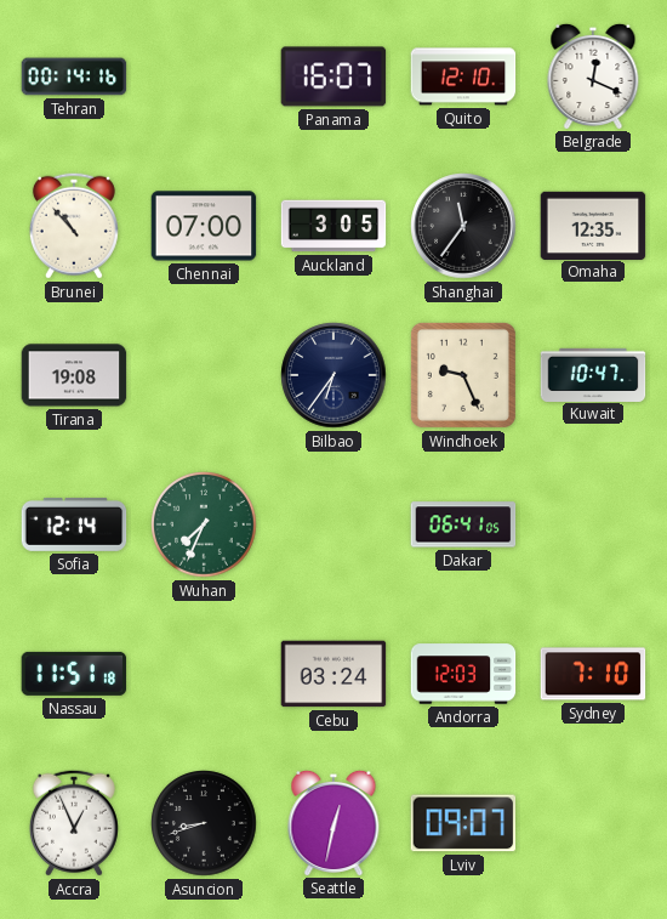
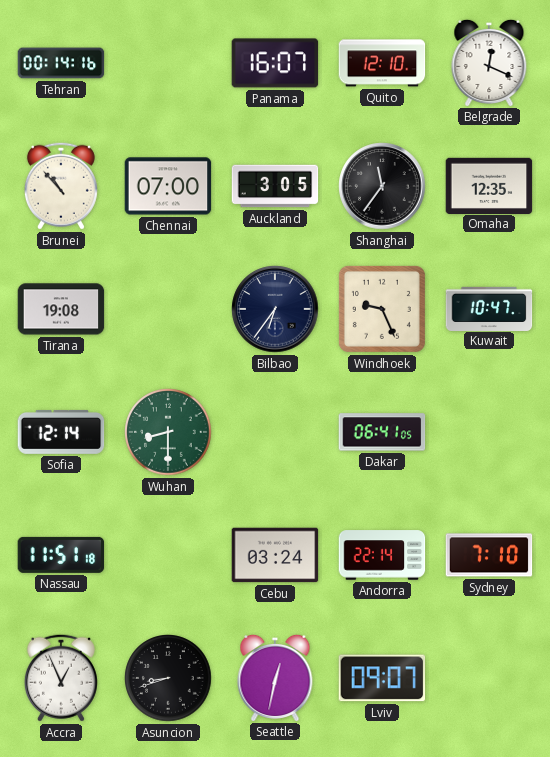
Wuhan: 7:34 -> 8:30
Andorra: 12:03 -> 22:14
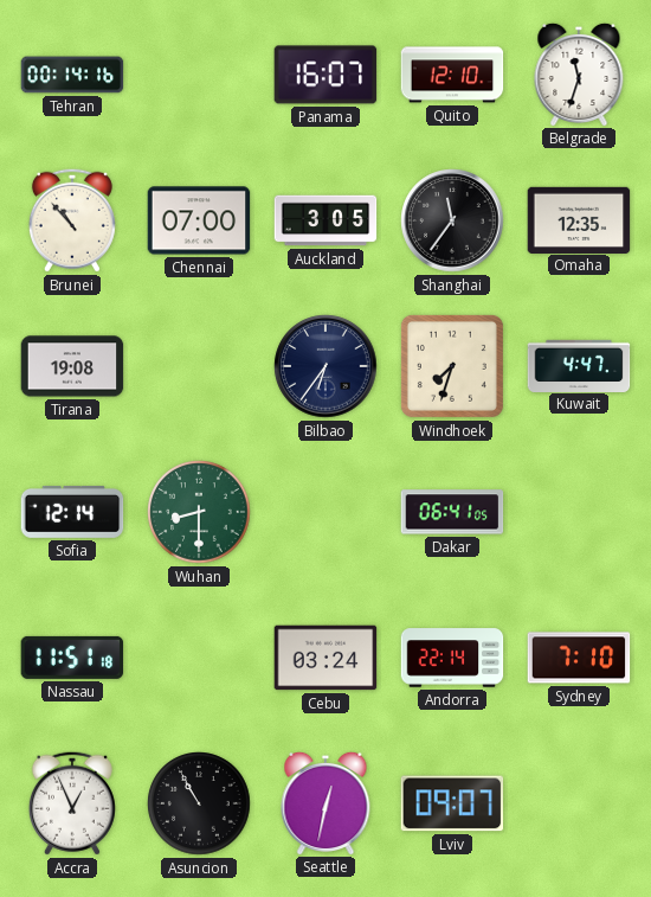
Belgrade: 12:19 -> 11:33
Windhoek: 9:26 -> 7:33
Kuwait: 10:47 -> 4:47
Asuncion: 8:42 -> 10:55
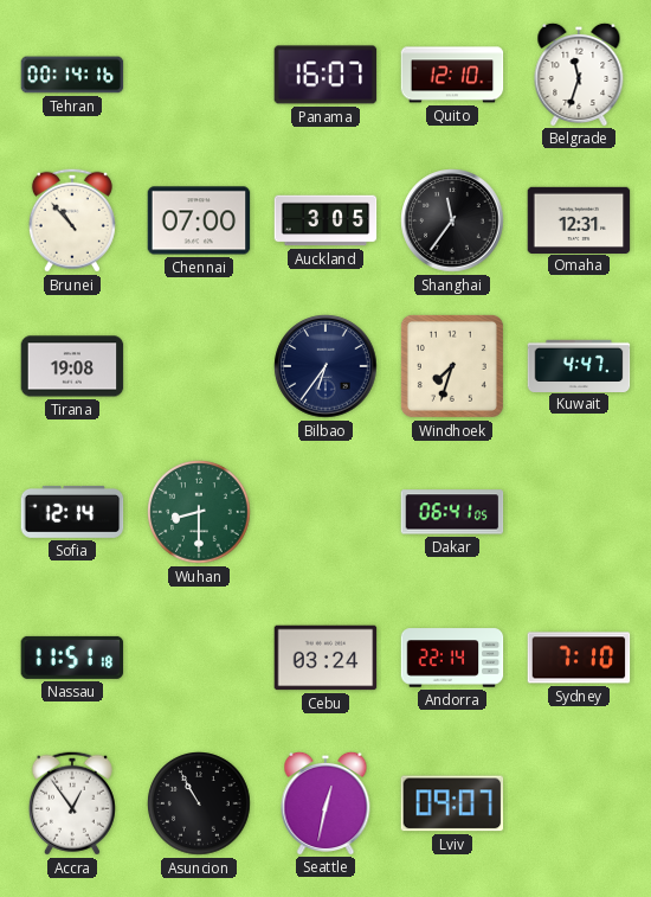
Omaha: 12:35 -> 12:31
Accra: 12:56 -> 12:54
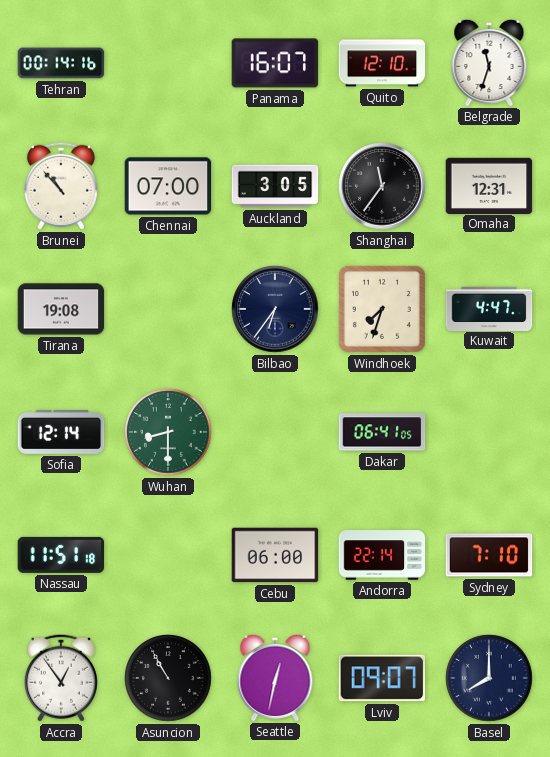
Cebu: 03:24 -> 06:00
Basel: none -> 8:00
